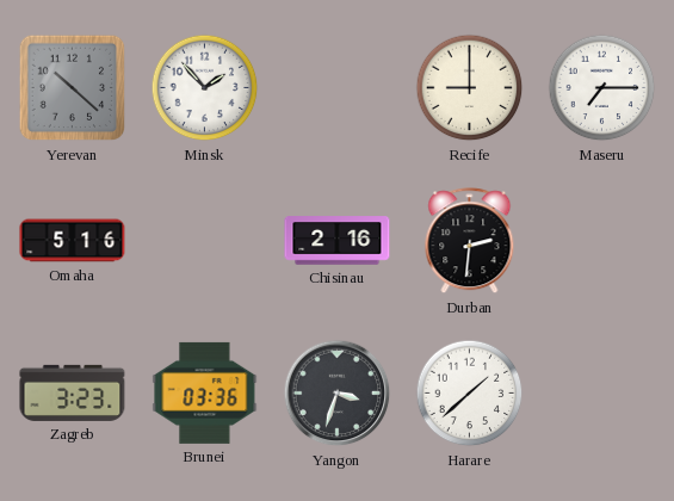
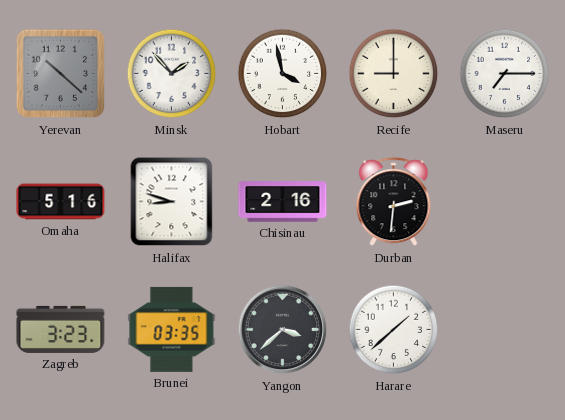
Hobart: none -> 3:58
Halifax: none -> 8:48
Brunei: 03:36 -> 03:35
Yangon: 3:33 -> 3:38
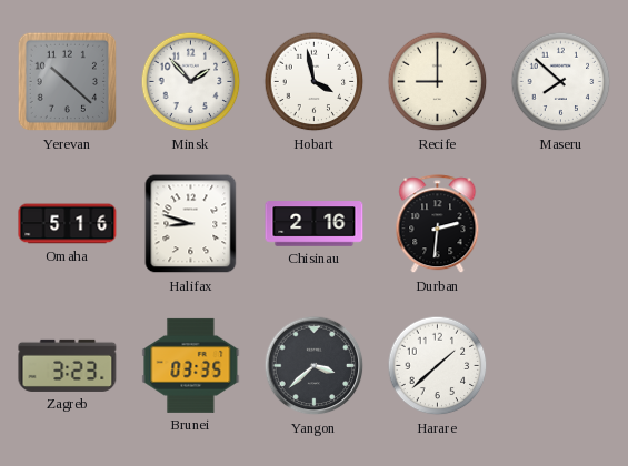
Maseru: 7:15 -> 7:52
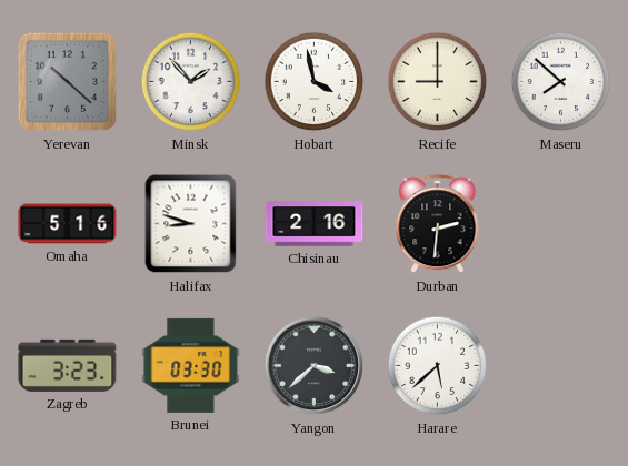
Brunei: 03:35 -> 03:30
Harare: 1:38 -> 5:38
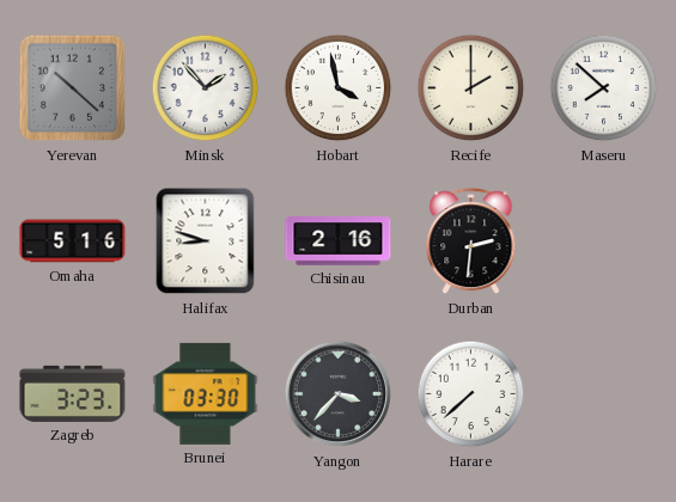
Recife: 9:00 -> 2:00
Yangon: 3:38 -> 3:37
Harare: 5:38 -> 7:38
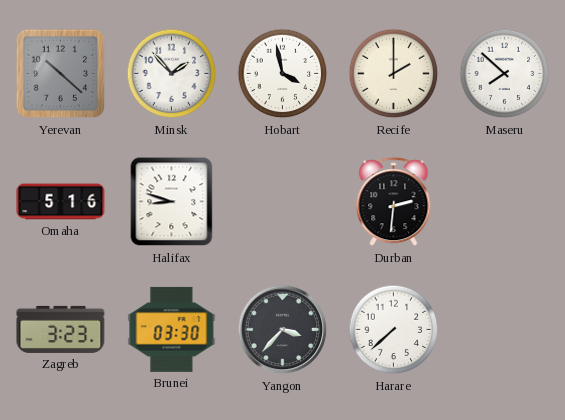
Chisinau: 2:16 -> none
